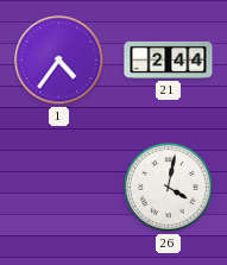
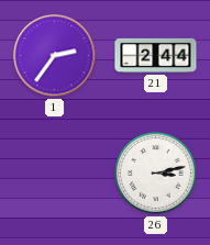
1: 4:36 -> 2:36
26: 4:02 -> 3:13
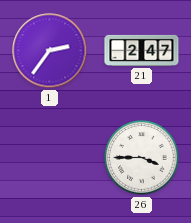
21: 2:44 -> 2:47
26: 3:13 -> 3:45
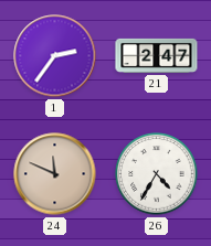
24: none -> 11:49
26: 3:45 -> 4:35
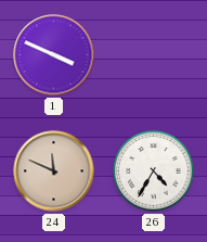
1: 2:36 -> 3:49
21: 2:47 -> none
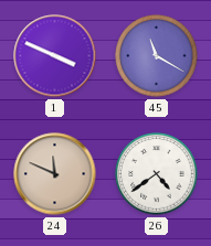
45: none -> 11:20
26: 4:35 -> 4:39
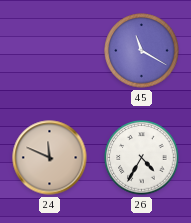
1: 3:49 -> none
26: 4:39 -> 4:35
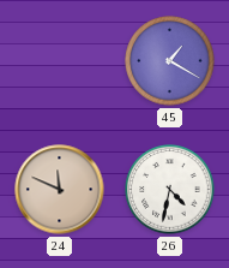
45: 11:20 -> 1:20
26: 4:35 -> 4:32
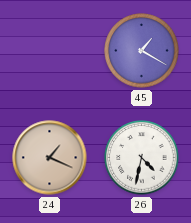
24: 11:49 -> 1:19
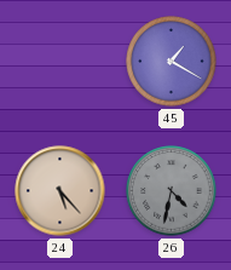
24: 1:19 -> 5:23
26 dial: white -> grey
